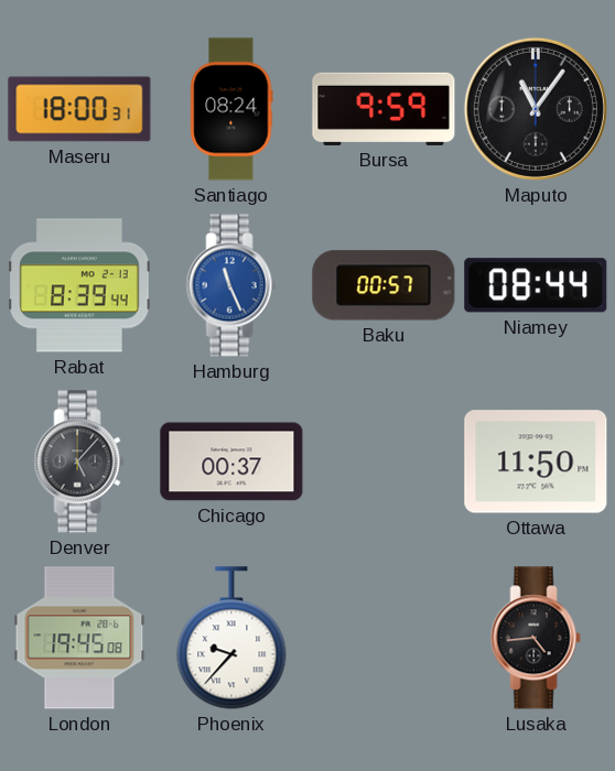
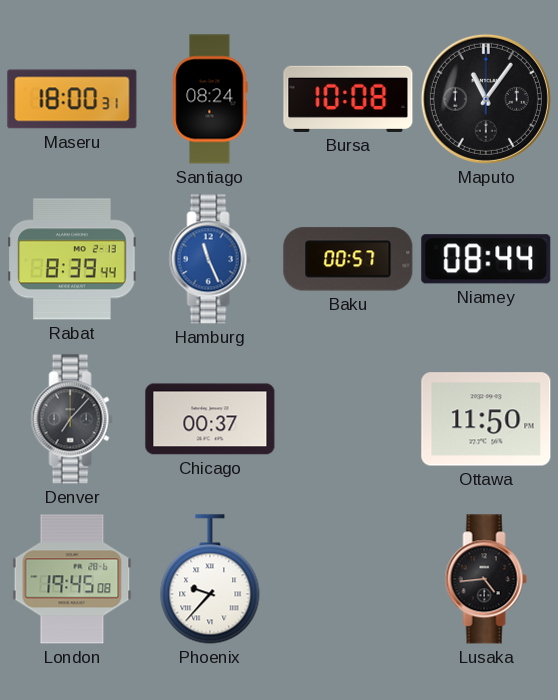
Bursa: 9:59 -> 10:08
Denver: 5:07 -> 7:07
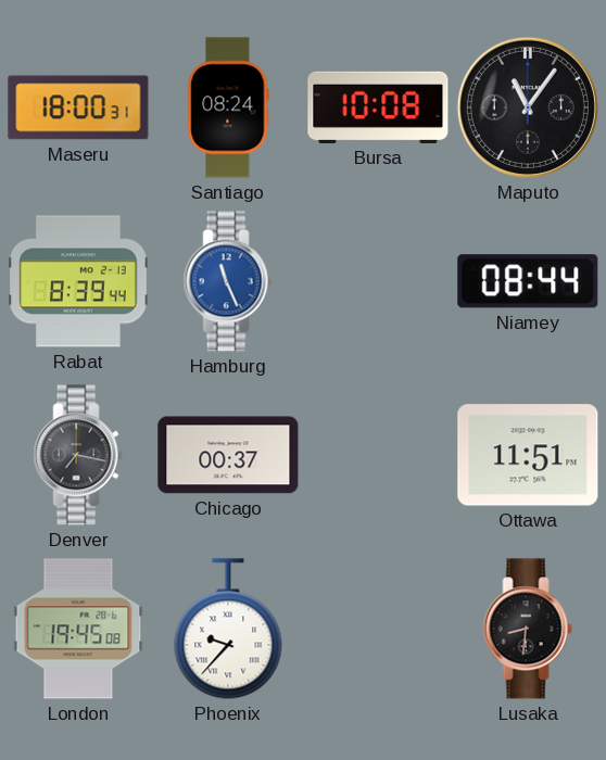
Baku: 00:57 -> none
Denver: 7:07 -> 7:17
Ottawa: 11:50 -> 11:51
Lusaka: 4:44 -> 8:31
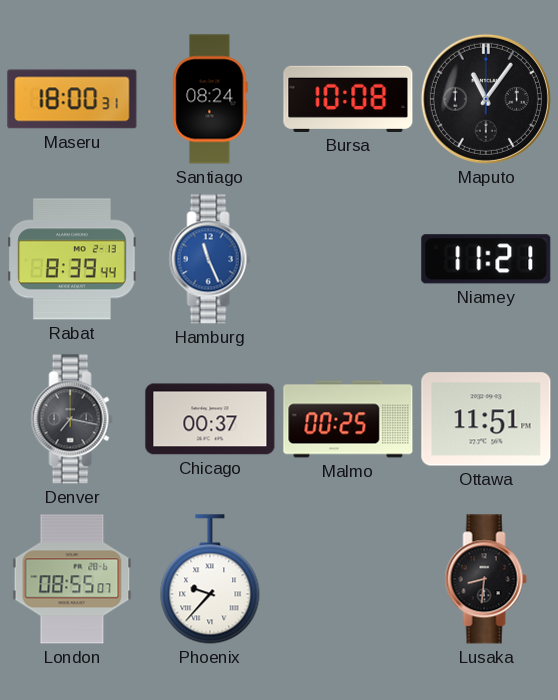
Niamey: 08:44 -> 11:21
Malmo: none -> 00:25
London: 19:45 -> 08:55
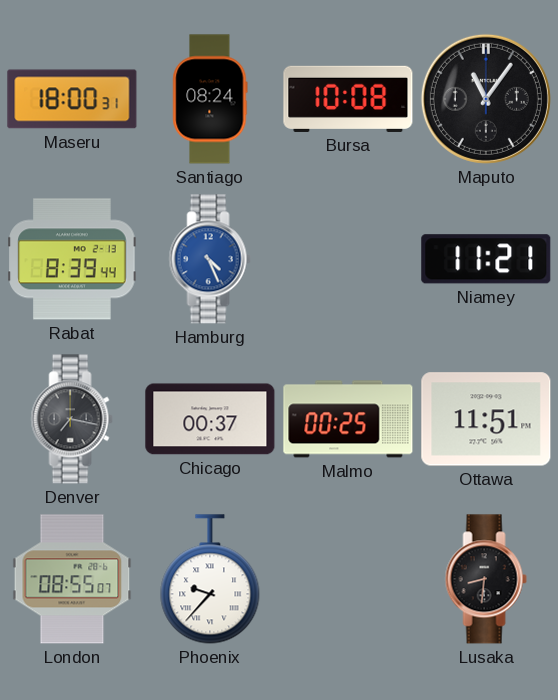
Hamburg: 11:26 -> 4:26
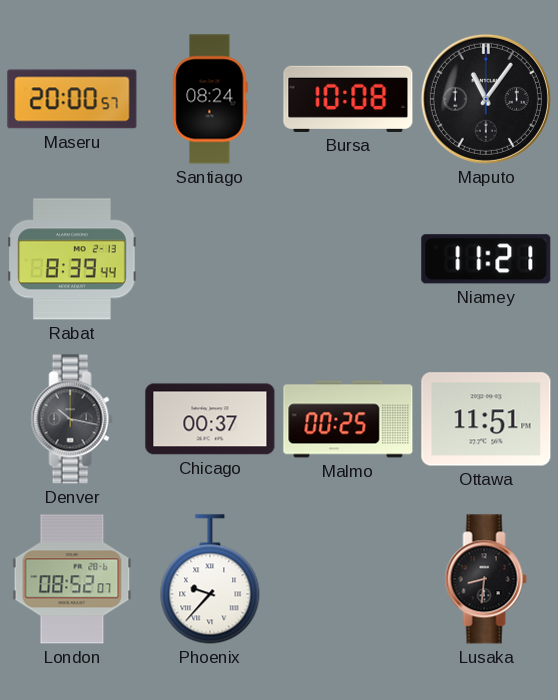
Maseru: 18:00 -> 20:00
Hamburg: 4:26 -> none
Denver: 7:17 -> 10:17
London: 08:55 -> 08:52
